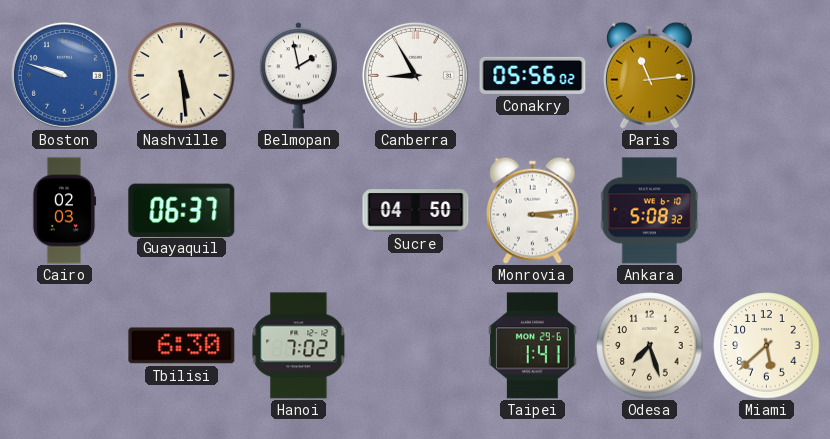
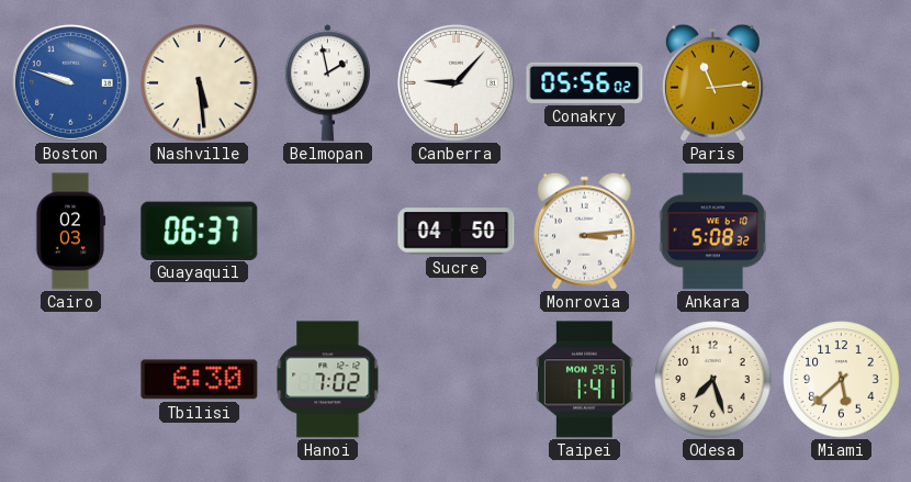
Canberra: 8:55 -> 9:07
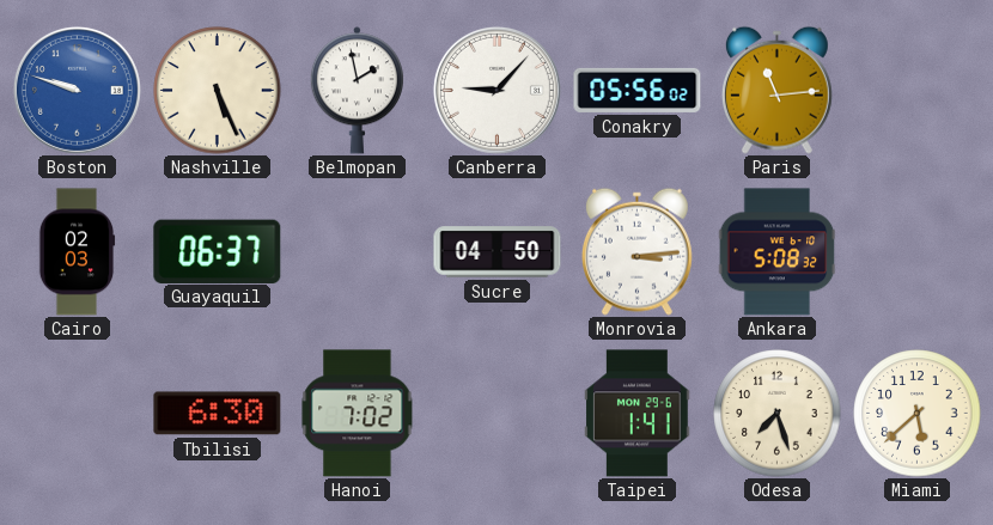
Nashville: 5:29 -> 5:26
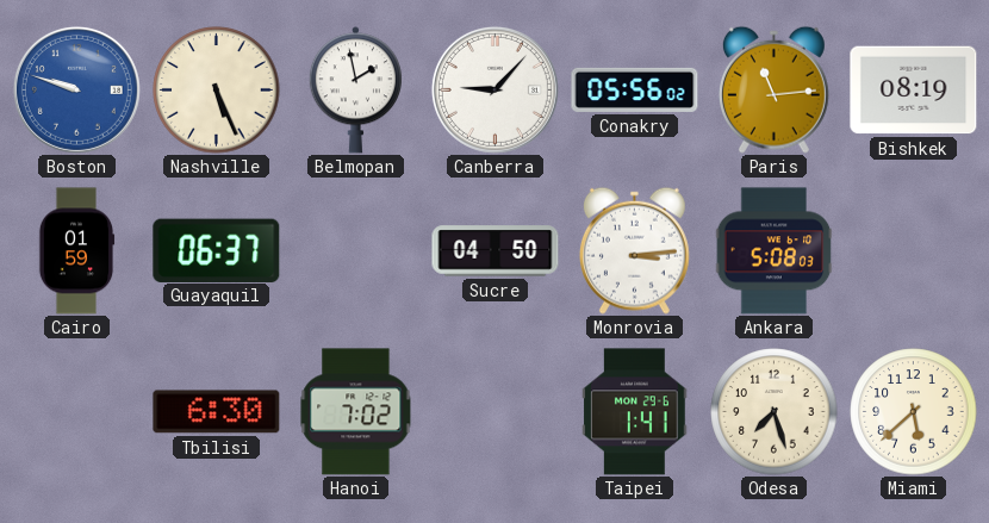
Bishkek: none -> 08:19
Cairo: 02:03 -> 01:59
Ankara: 5:08:32 -> 5:08:03
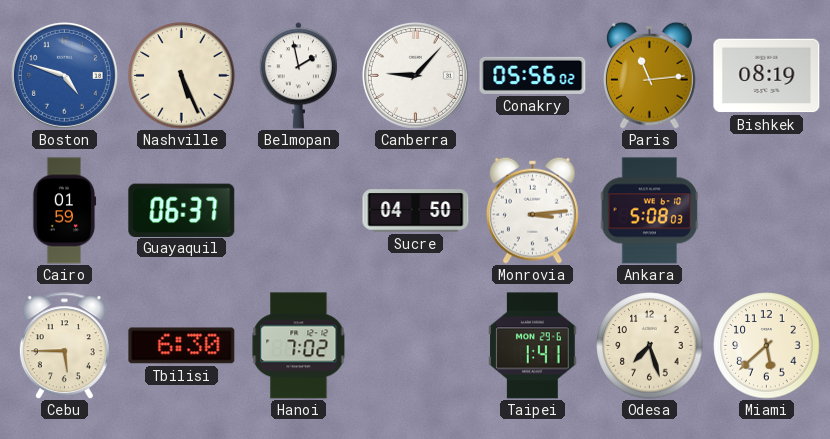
Boston: 9:48 -> 4:48
Cebu: none -> 5:45
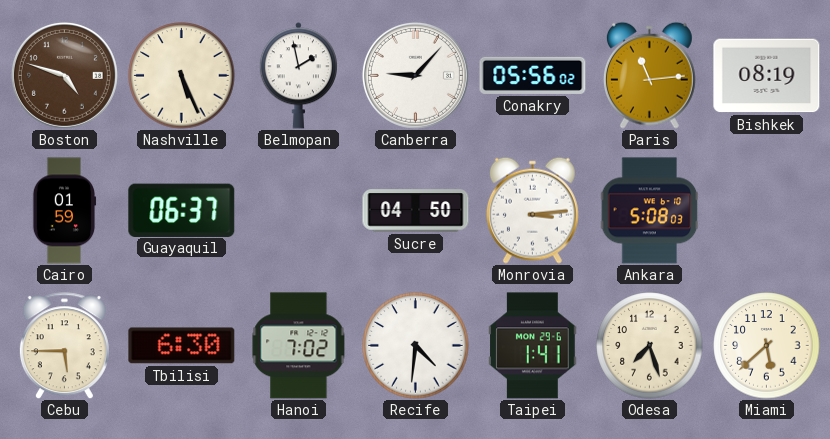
Boston dial: blue -> brown
Recife: none -> 4:31
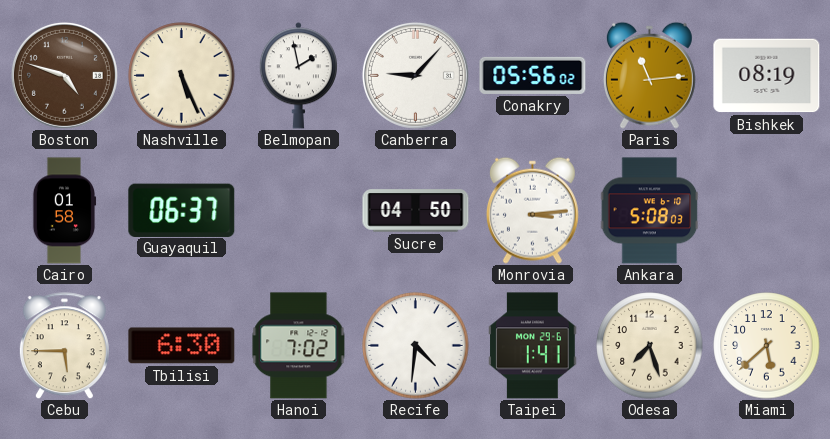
Cairo: 01:59 -> 01:58
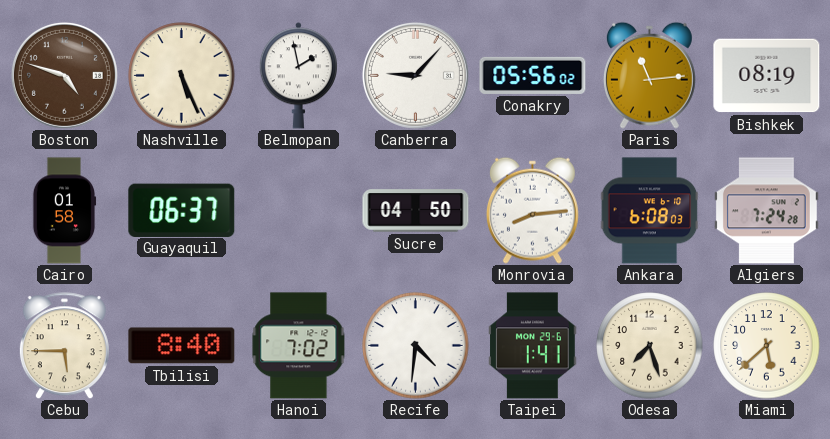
Monrovia: 3:14 -> 8:14
Ankara: 5:08 -> 6:08
Algiers: none -> 7:24
Tbilisi: 6:30 -> 8:40
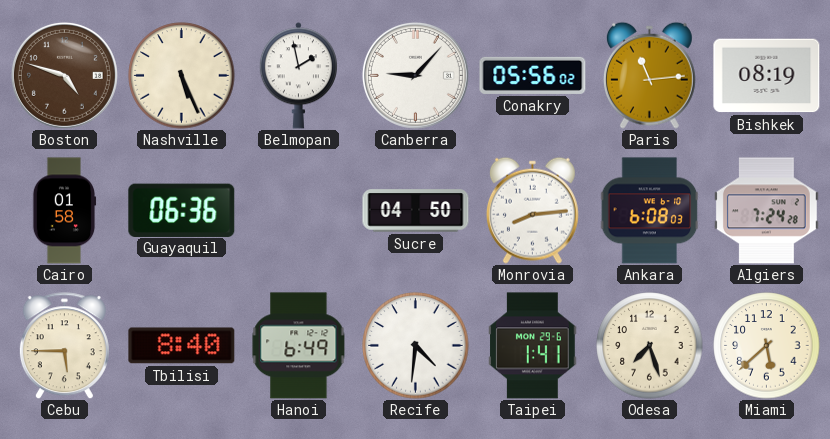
Guayaquil: 06:37 -> 06:36
Hanoi: 7:02 -> 6:49
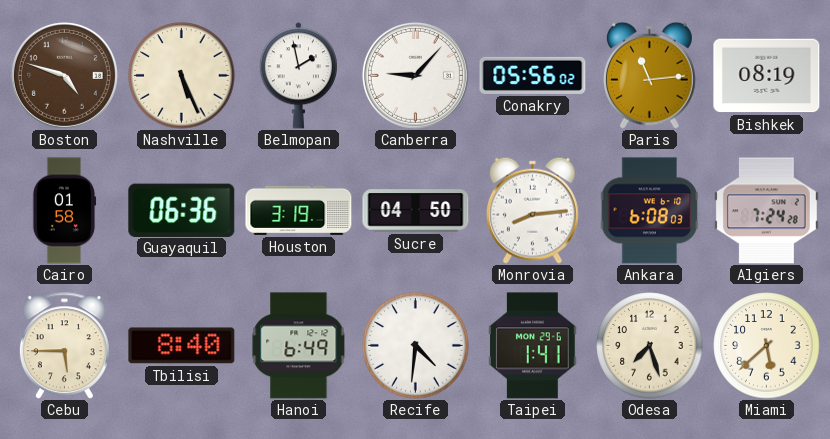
Houston: none -> 3:19
